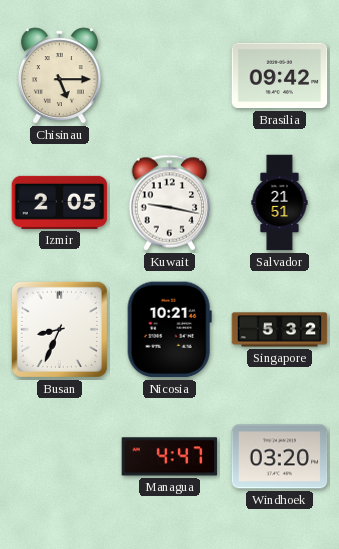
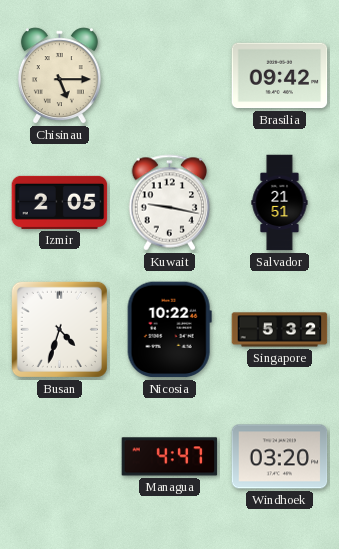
Busan: 8:34 -> 4:33
Nicosia: 10:21 -> 10:22
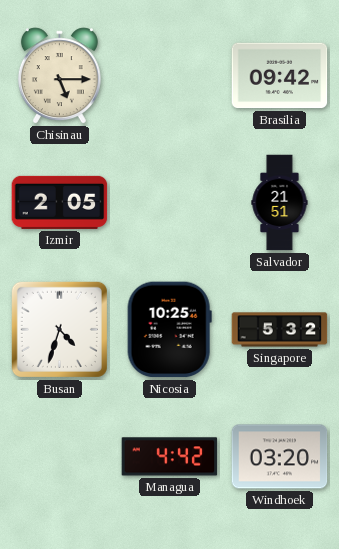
Kuwait: 9:17 -> none
Nicosia: 10:22 -> 10:25
Managua: 4:47 -> 4:42
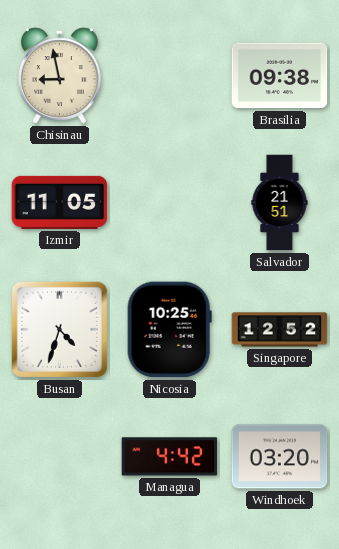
Chisinau: 5:15 -> 8:58
Brasilia: 09:42 -> 09:38
Izmir: 2:05 -> 11:05
Singapore: 5:32 -> 12:52
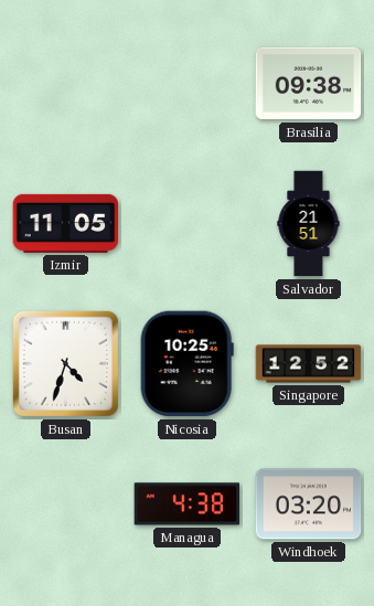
Chisinau: 8:58 -> none
Managua: 4:42 -> 4:38
